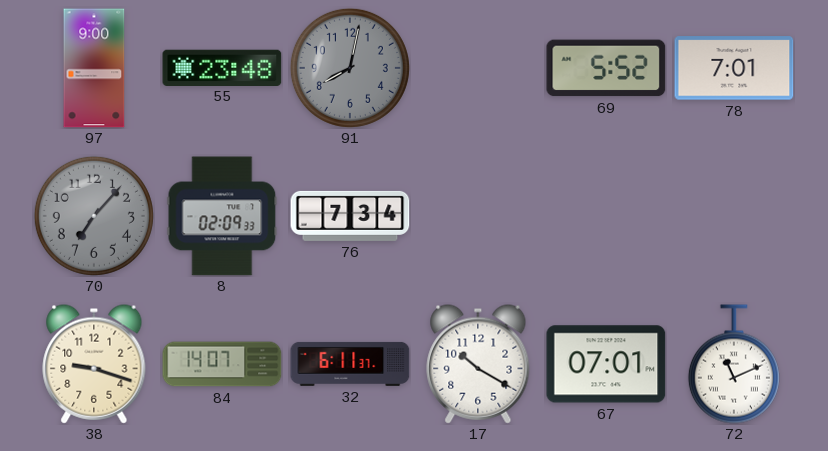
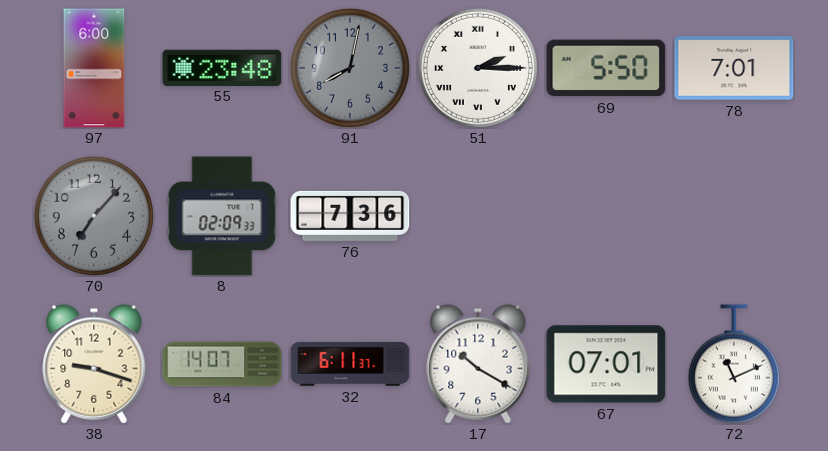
97: 9:00 -> 6:00
51: none -> 2:15
69: 5:52 -> 5:50
76: 7:34 -> 7:36
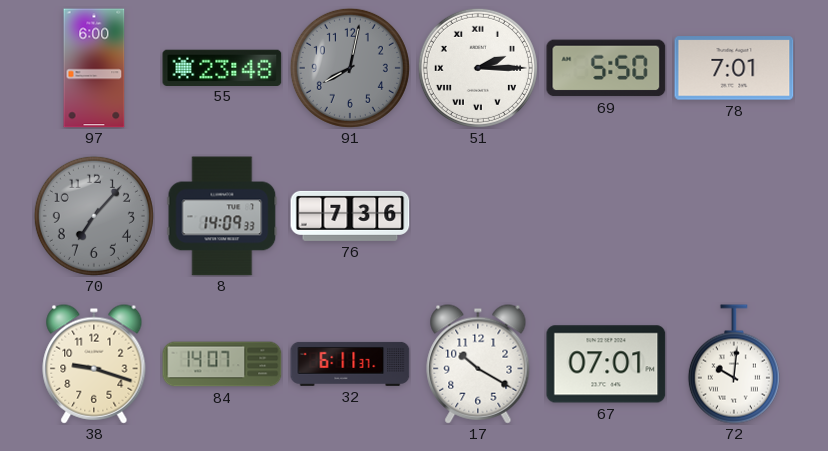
8: 02:09 -> 14:09
72: 11:11 -> 10:01
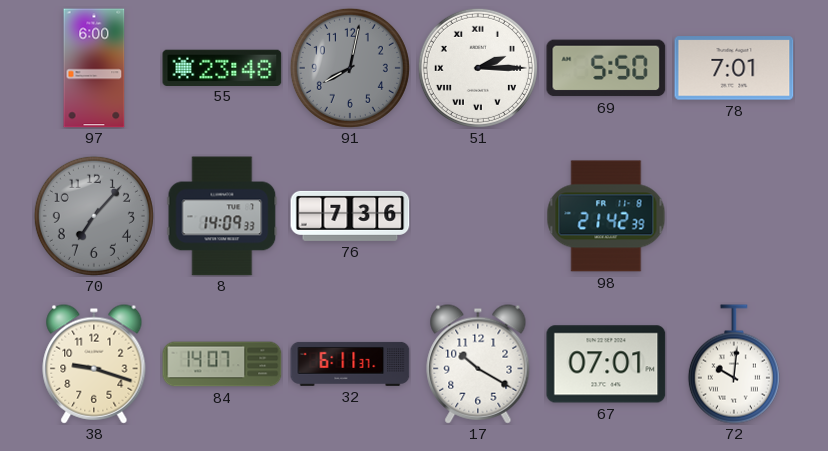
98: none -> 21:42
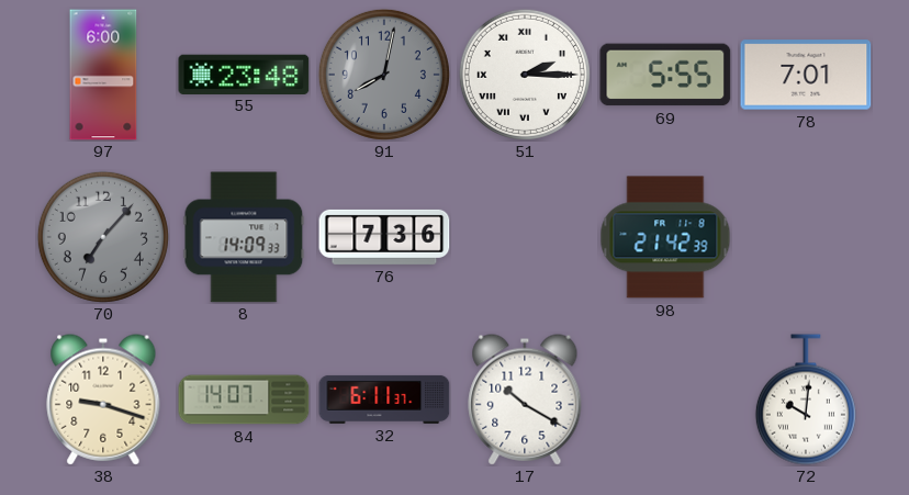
69: 5:50 -> 5:55
67: 07:01 -> none
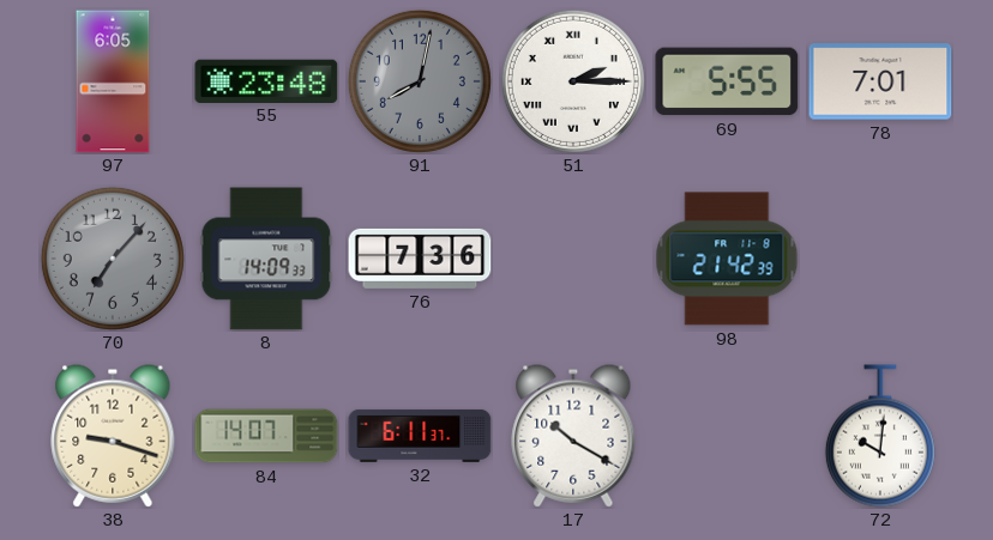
97: 6:00 -> 6:05
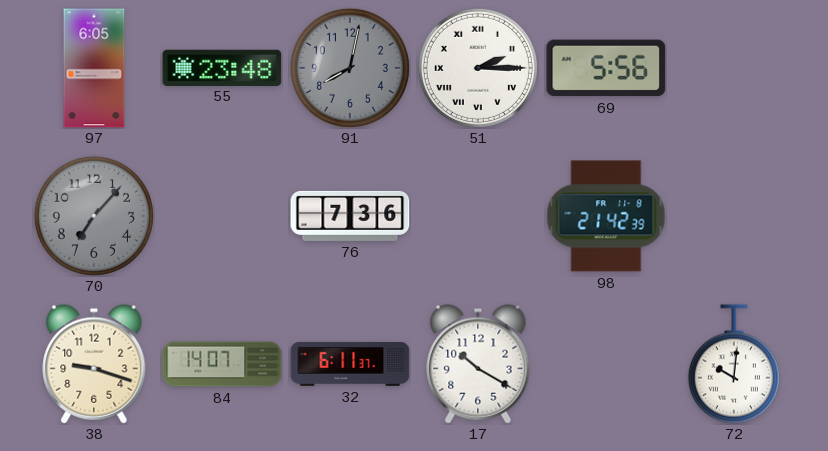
69: 5:55 -> 5:56
78: 7:01 -> none
8: 14:09 -> none
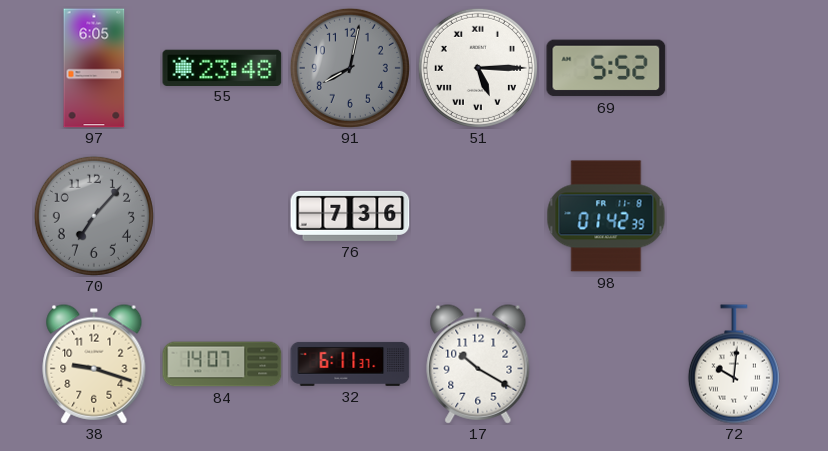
51: 2:15 -> 5:15
69: 5:56 -> 5:52
98: 21:42 -> 01:42
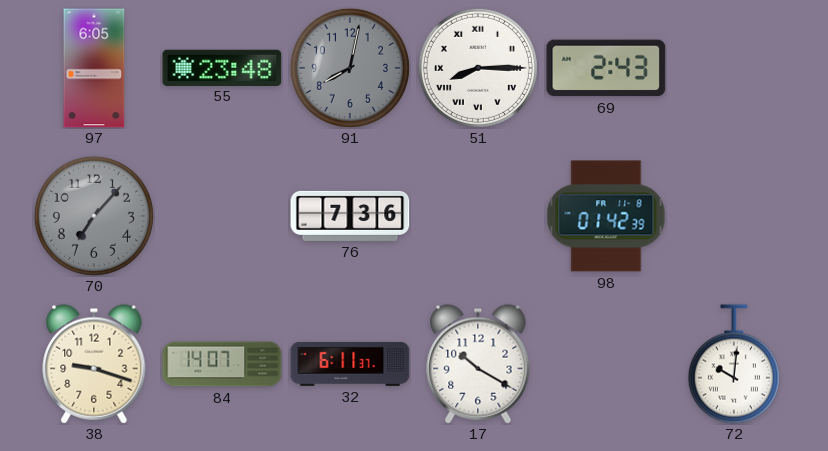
51: 5:15 -> 8:15
69: 5:52 -> 2:43
